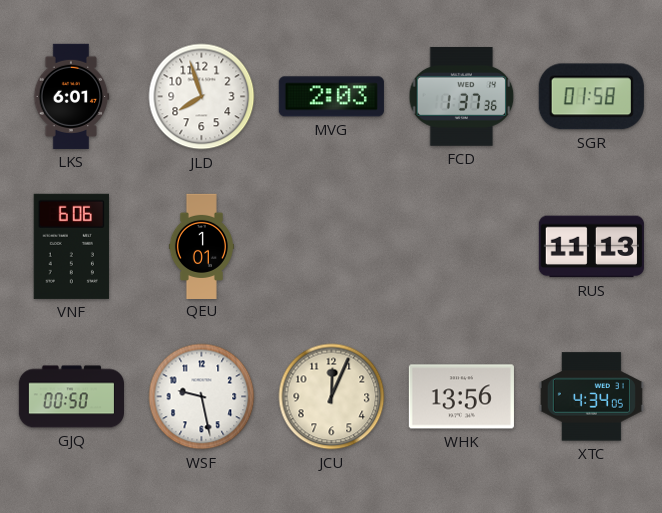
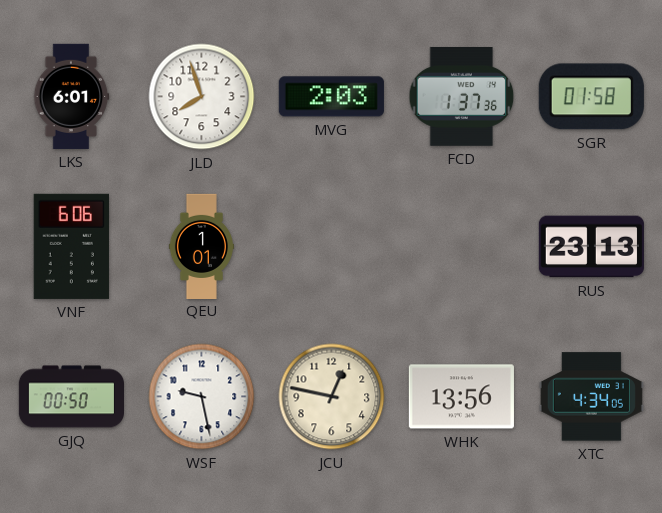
RUS: 11:13 -> 23:13
JCU: 12:04 -> 12:47
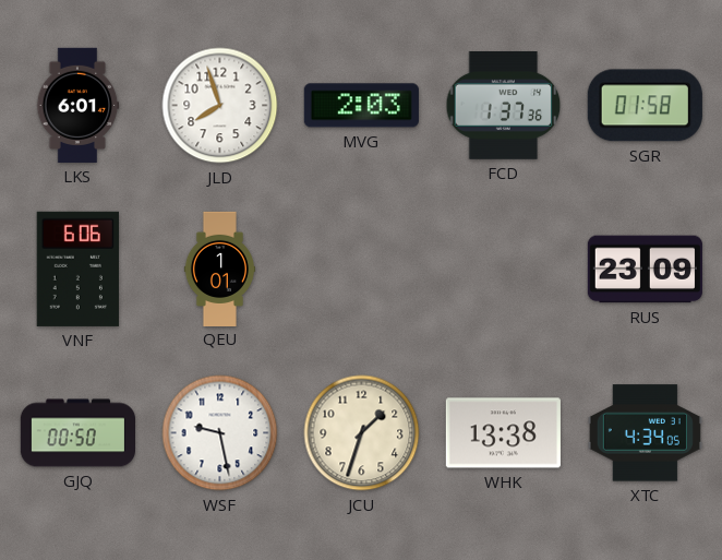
RUS: 23:13 -> 23:09
JCU: 12:47 -> 1:33
WHK: 13:56 -> 13:38
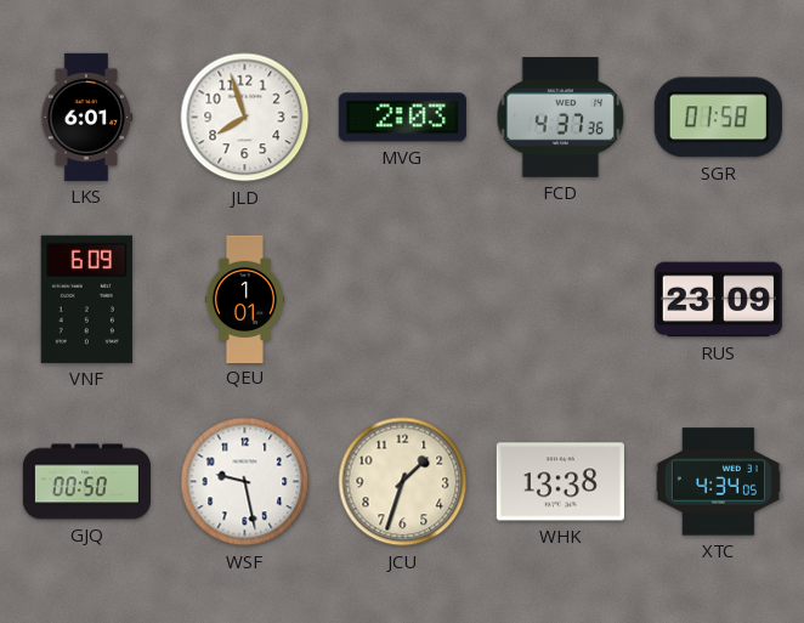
FCD: 1:37 -> 4:37
VNF: 6:06 -> 6:09
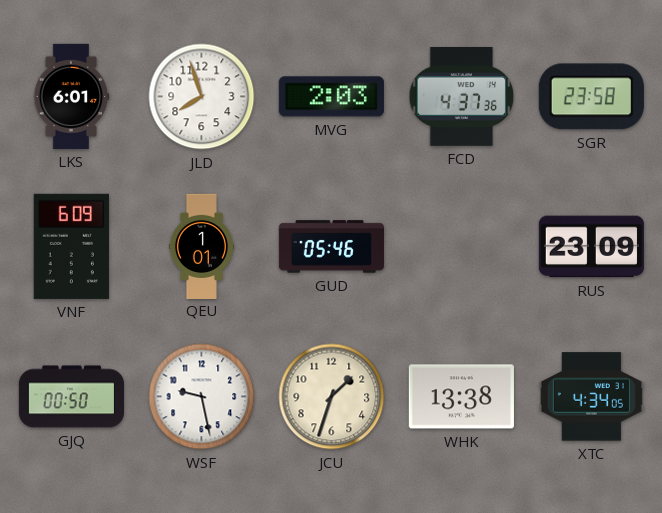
SGR: 01:58 -> 23:58
GUD: none -> 05:46
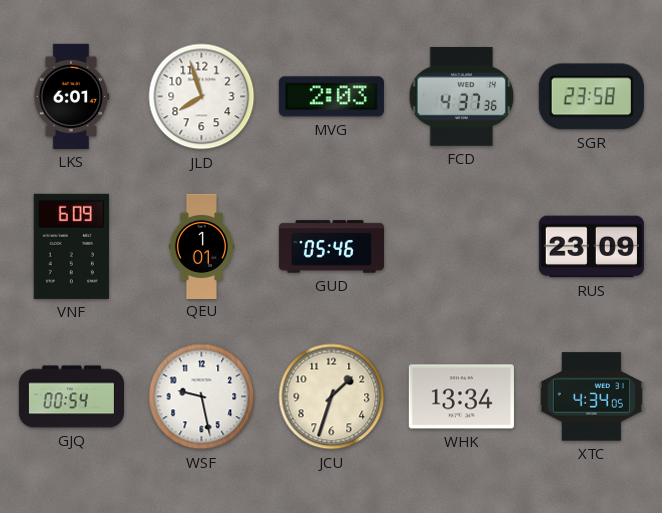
GJQ: 00:50 -> 00:54
WHK: 13:38 -> 13:34
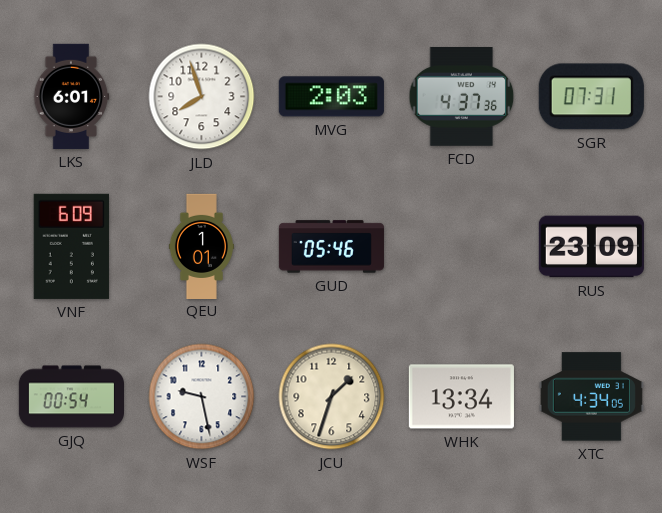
SGR: 23:58 -> 07:31
